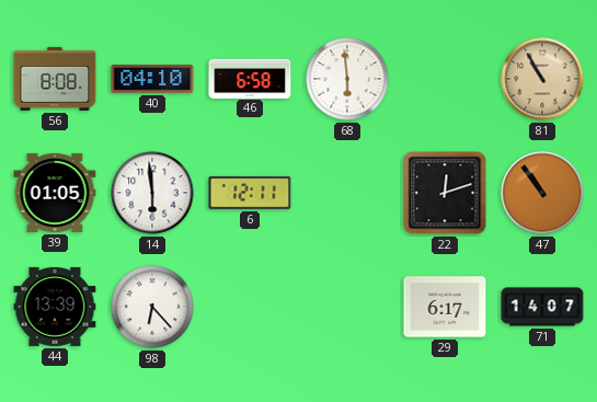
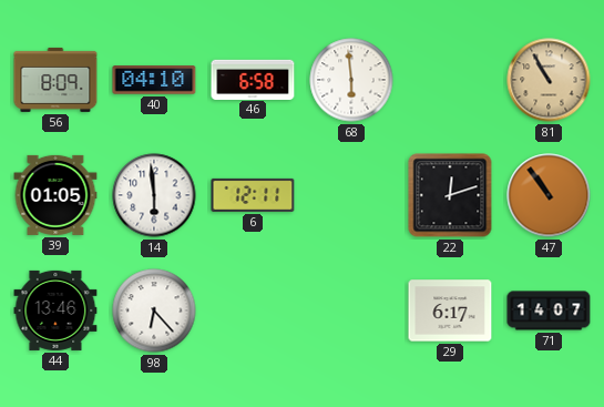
56: 8:08 -> 8:09
44: 13:39 -> 13:46
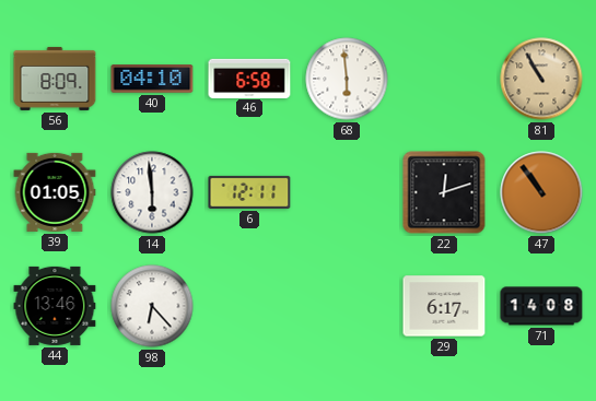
71: 14:07 -> 14:08
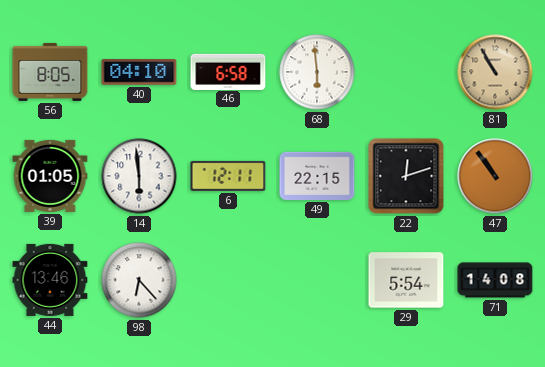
56: 8:09 -> 8:05
49: none -> 22:15
29: 6:17 -> 5:54
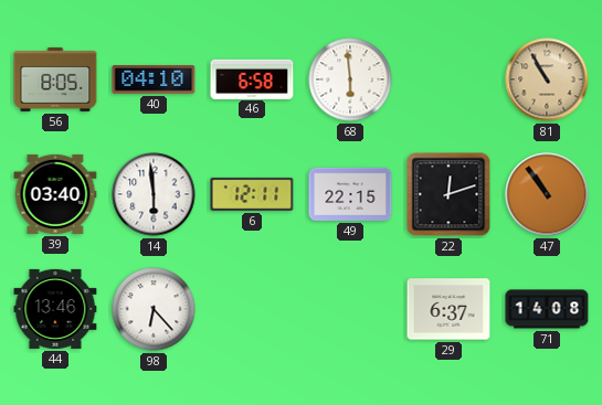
39: 01:05 -> 03:40
29: 5:54 -> 6:37
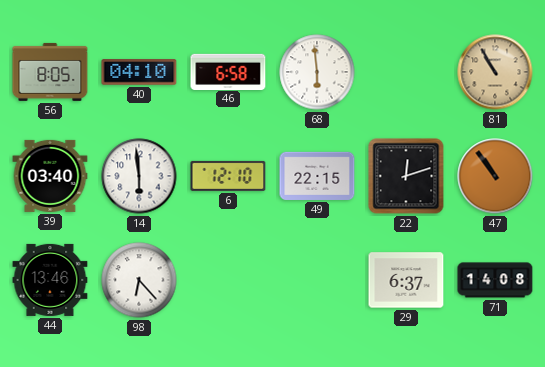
6: 12:11 -> 12:10
